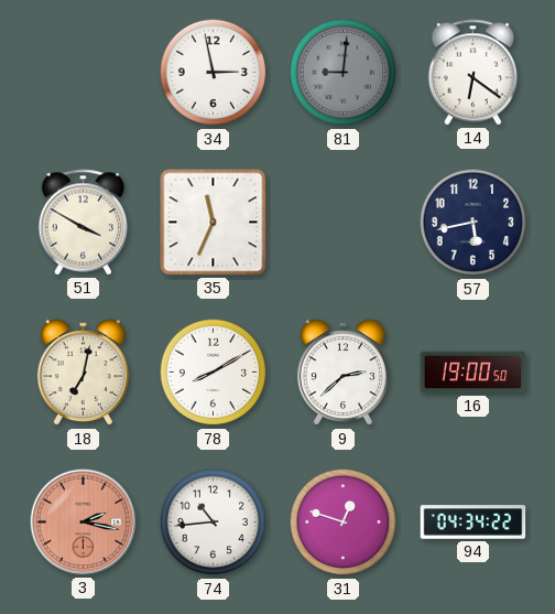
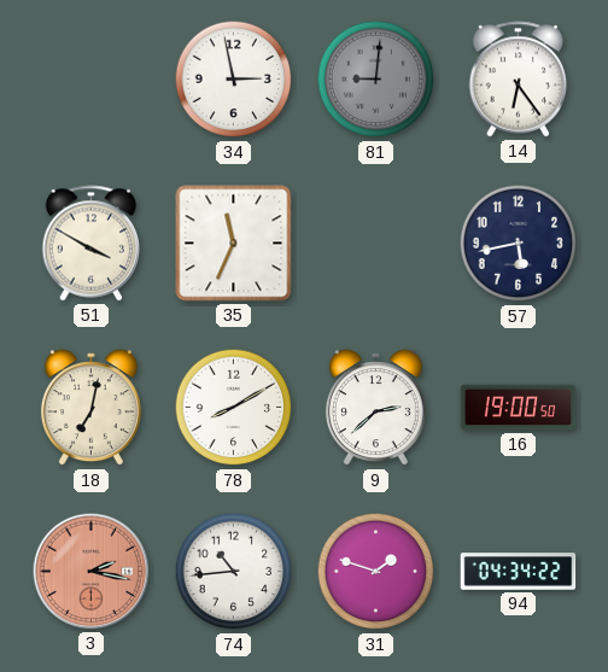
14: 6:21 -> 6:24
31: 12:48 -> 1:48
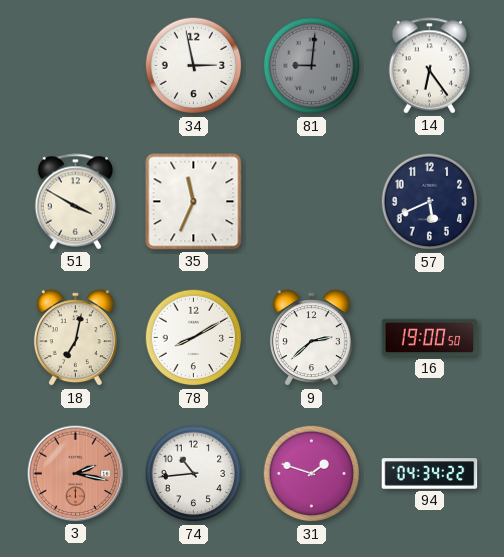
57: 5:43 -> 5:41
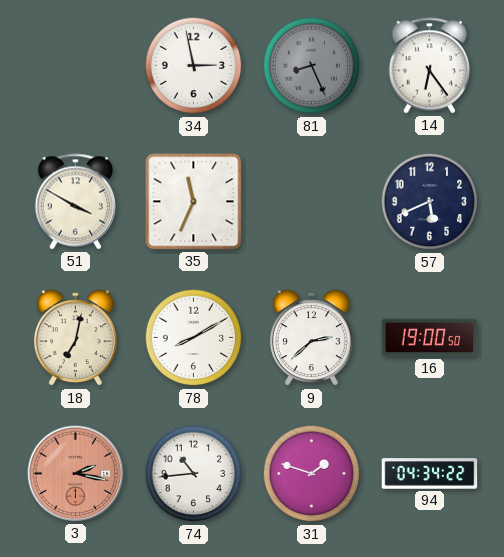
81: 9:01 -> 8:26
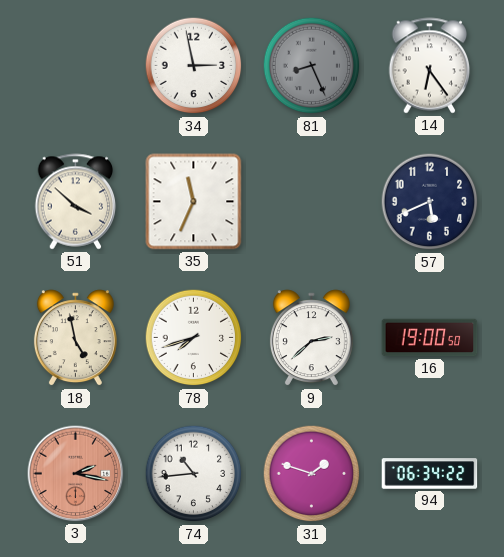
51: 3:50 -> 3:52
18: 7:02 -> 4:58
78: 8:10 -> 7:42
94: 04:34 -> 06:34
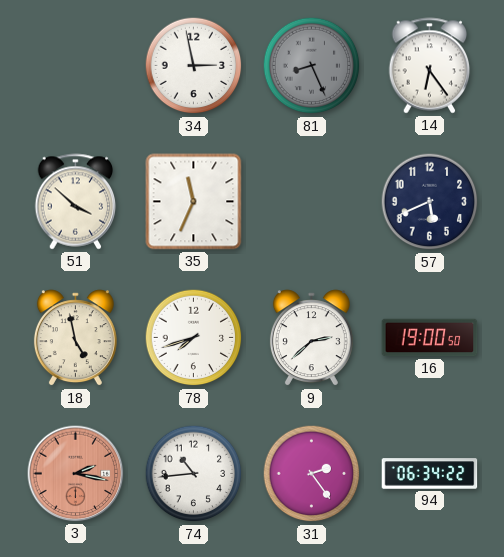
31: 1:48 -> 2:24
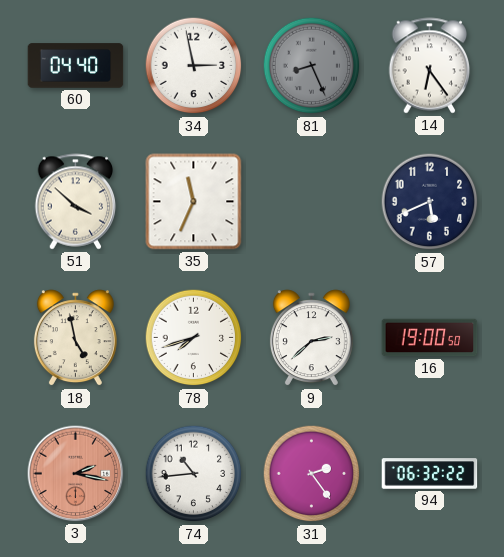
60: none -> 04:40
94: 06:34 -> 06:32
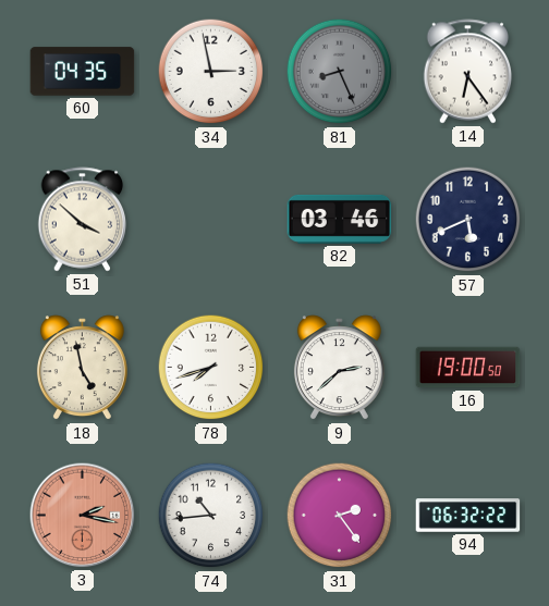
60: 04:40 -> 04:35
35: 11:34 -> none
82: none -> 03:46
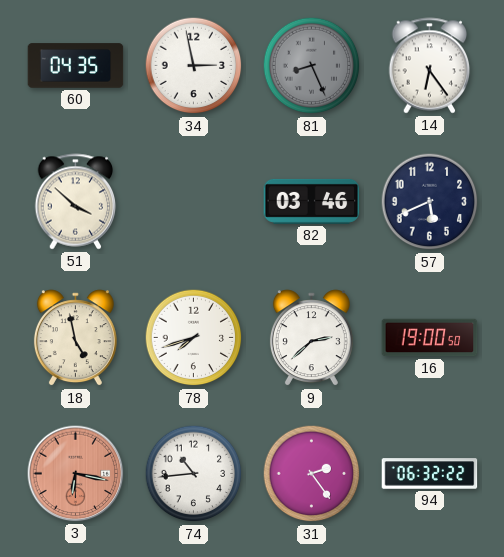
3: 2:17 -> 6:17
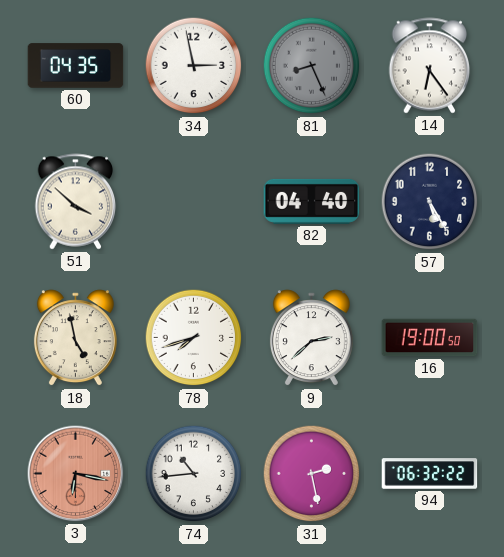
82: 03:46 -> 04:40
57: 5:41 -> 5:25
31: 2:24 -> 2:28
